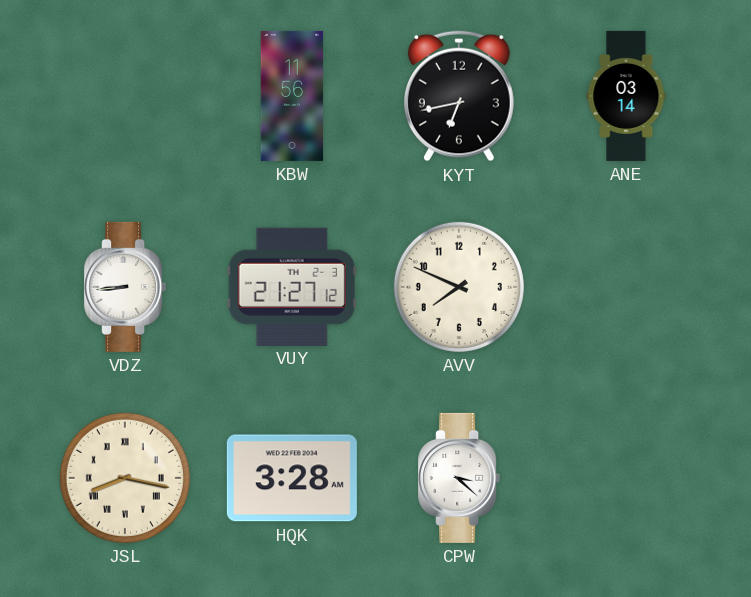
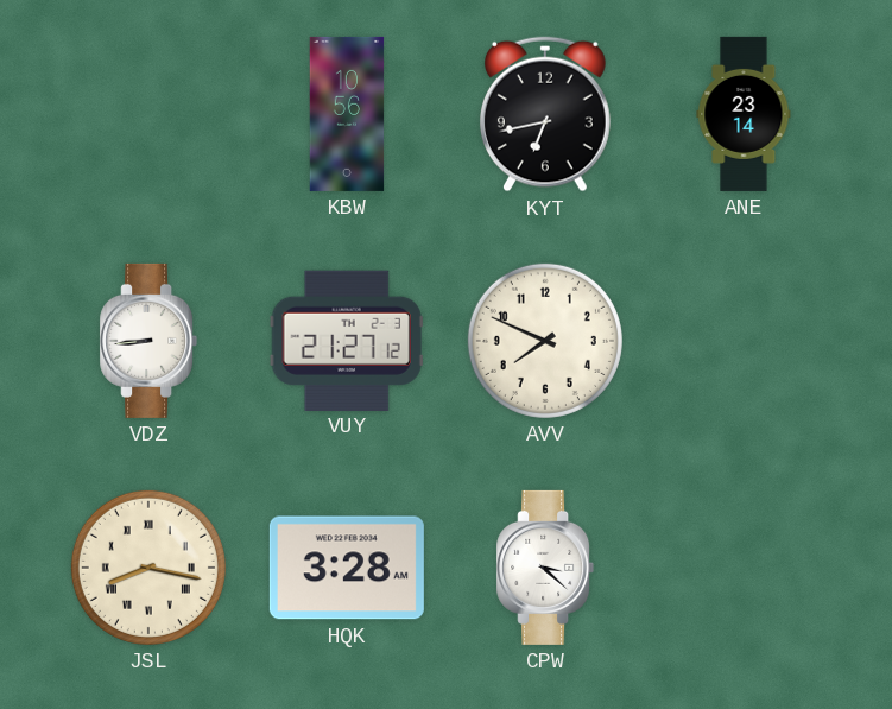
KBW: 11:56 -> 10:56
ANE: 03:14 -> 23:14
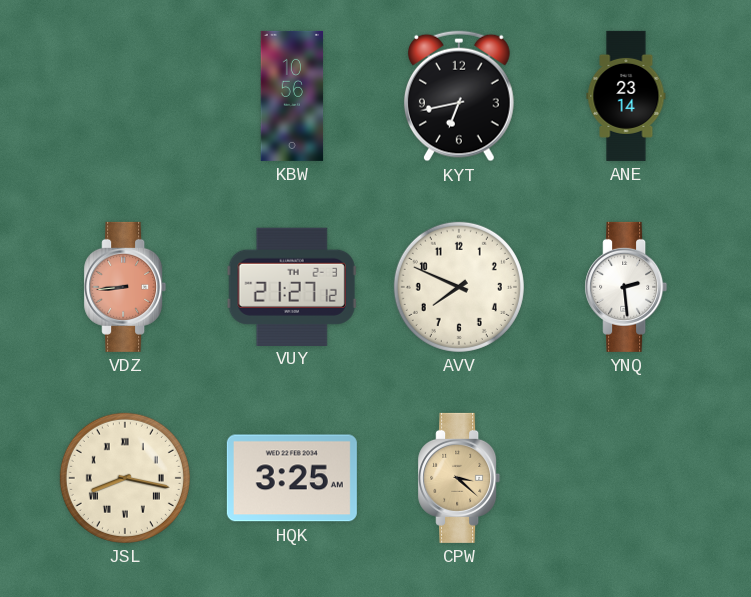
VDZ dial: white -> salmon
YNQ: none -> 2:29
HQK: 3:28 -> 3:25
CPW dial: white -> champagne
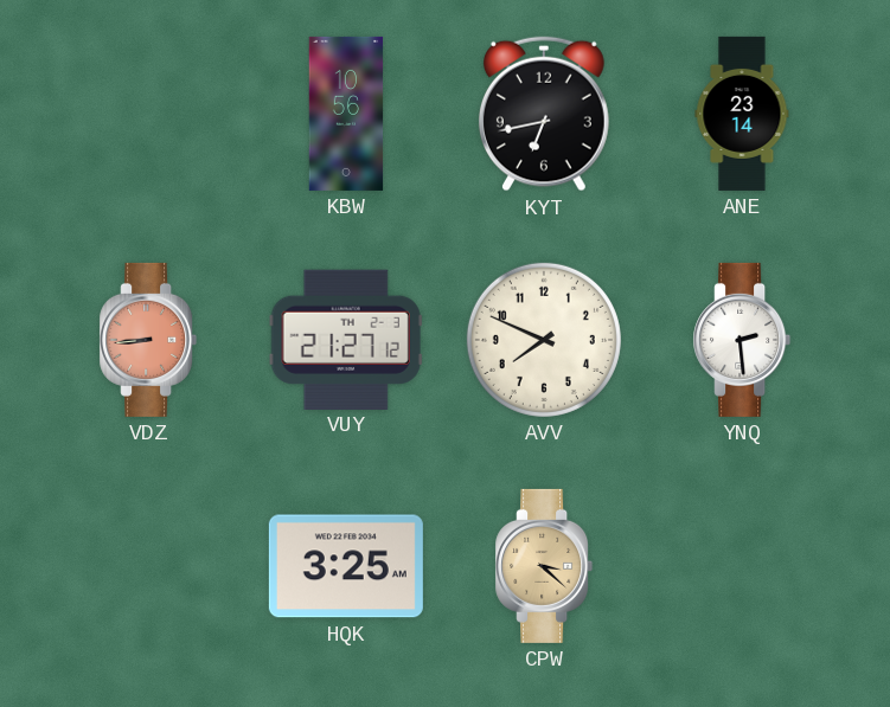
JSL: 8:17 -> none
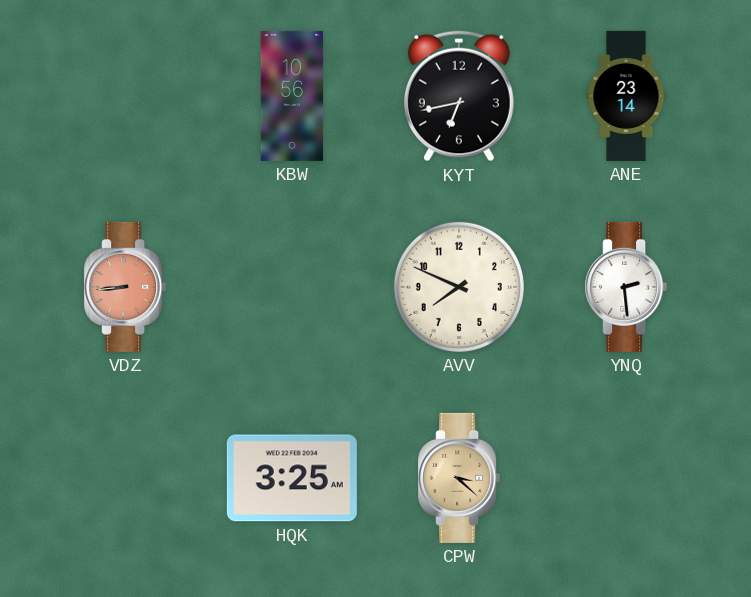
VUY: 21:27 -> none
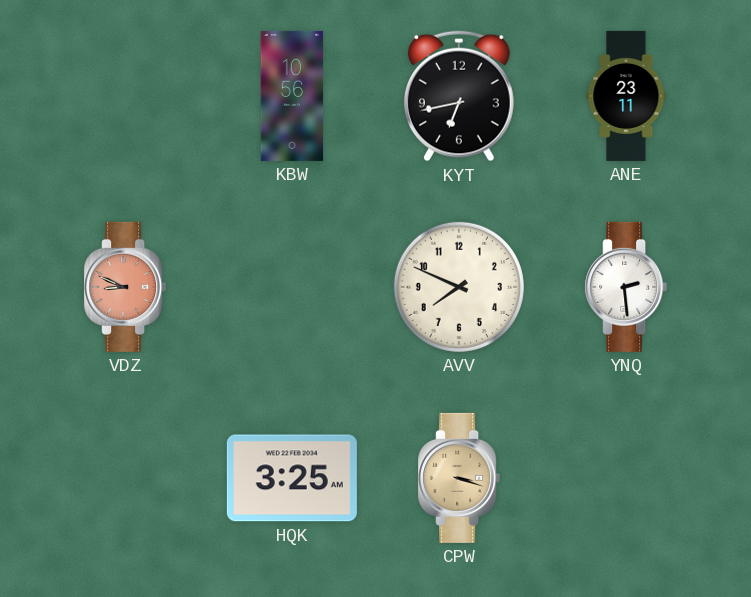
ANE: 23:14 -> 23:11
VDZ: 8:44 -> 8:49
CPW: 3:22 -> 3:18
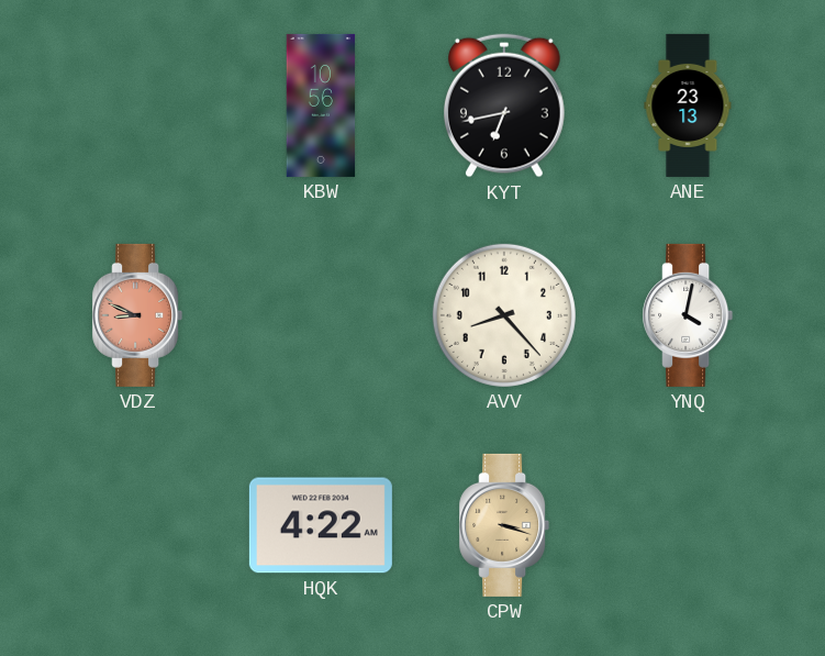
ANE: 23:11 -> 23:13
AVV: 7:49 -> 8:23
YNQ: 2:29 -> 4:02
HQK: 3:25 -> 4:22
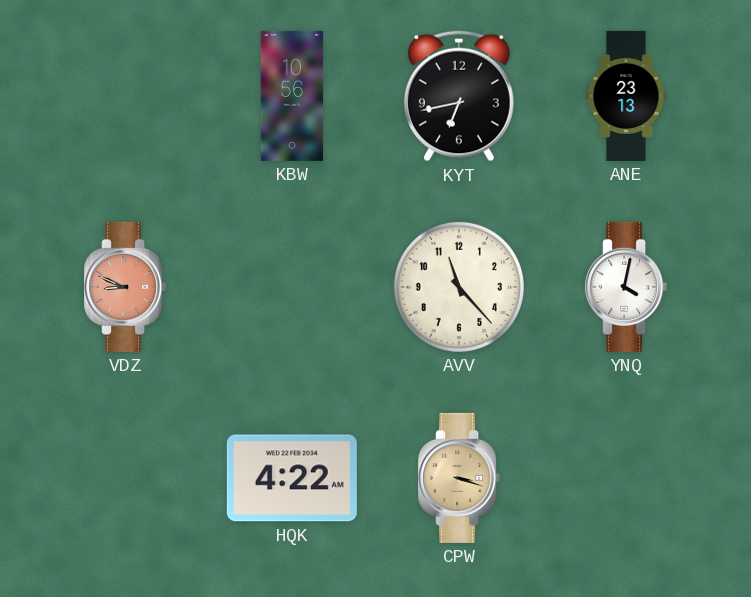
AVV: 8:23 -> 11:23
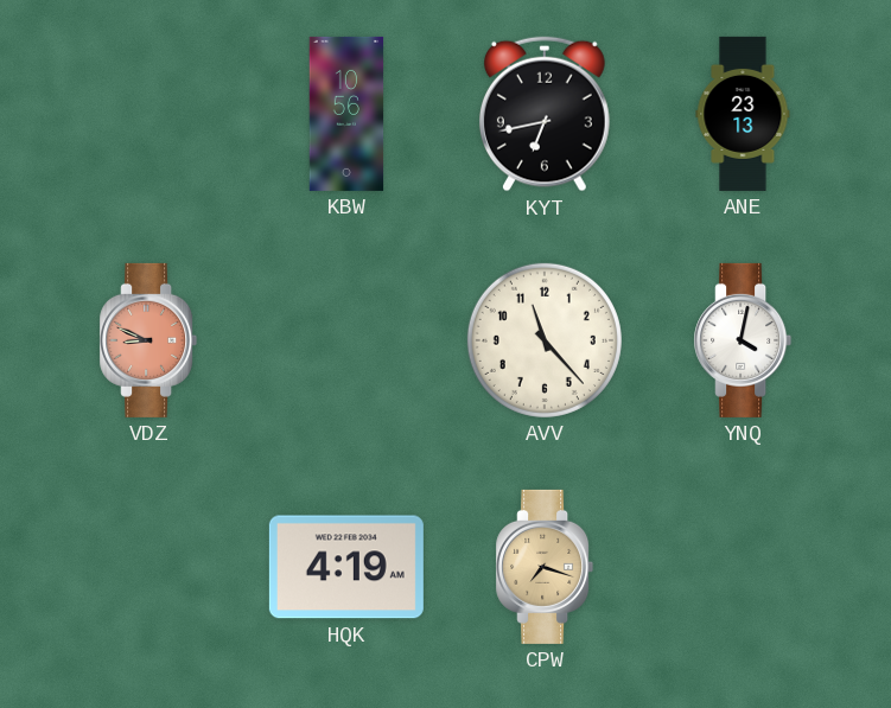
HQK: 4:22 -> 4:19
CPW: 3:18 -> 7:18
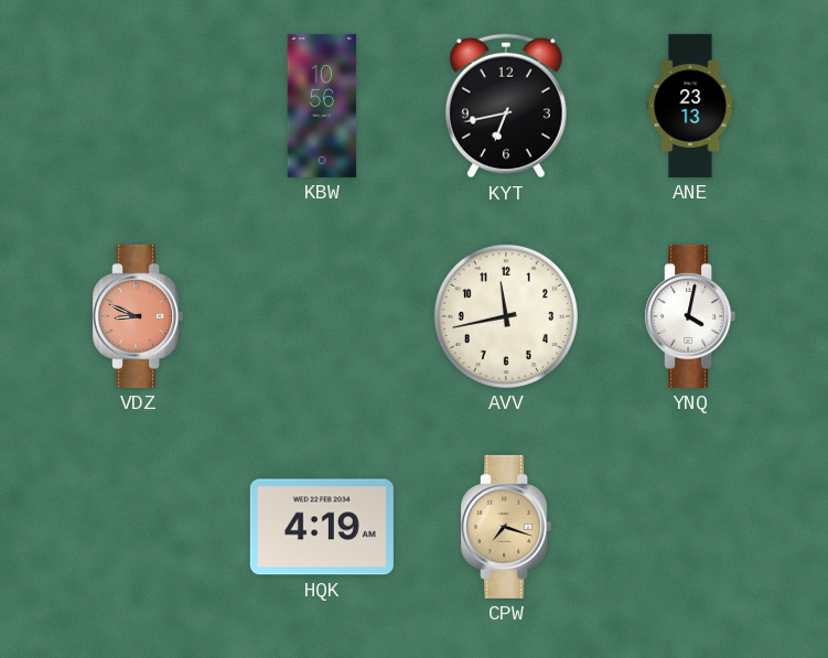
AVV: 11:23 -> 11:43
